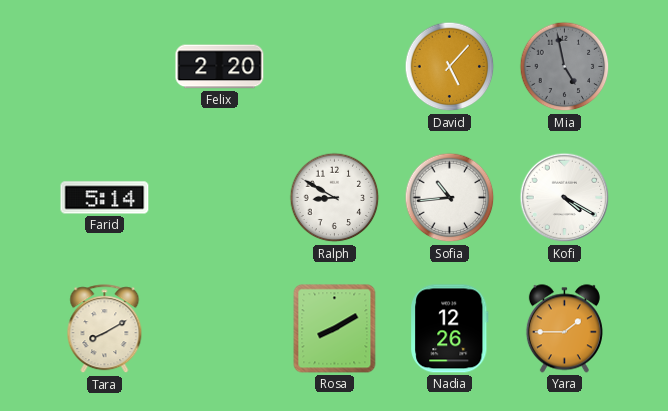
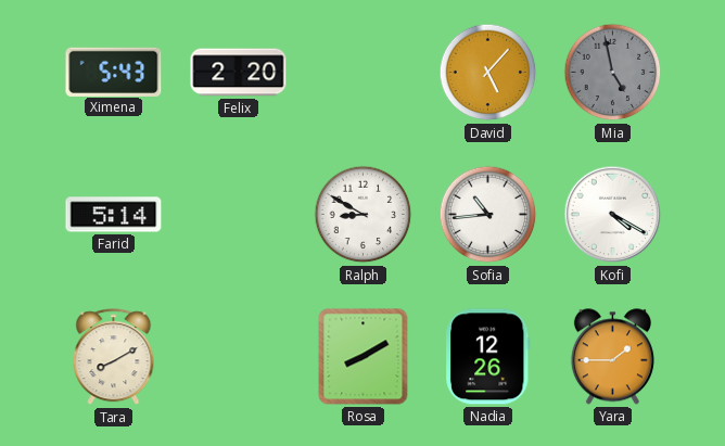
Ximena: none -> 5:43
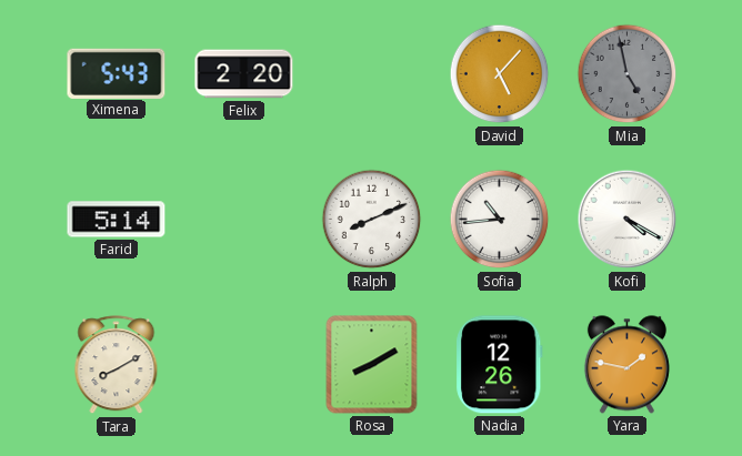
Ralph: 8:50 -> 8:11
Yara: 1:45 -> 1:47
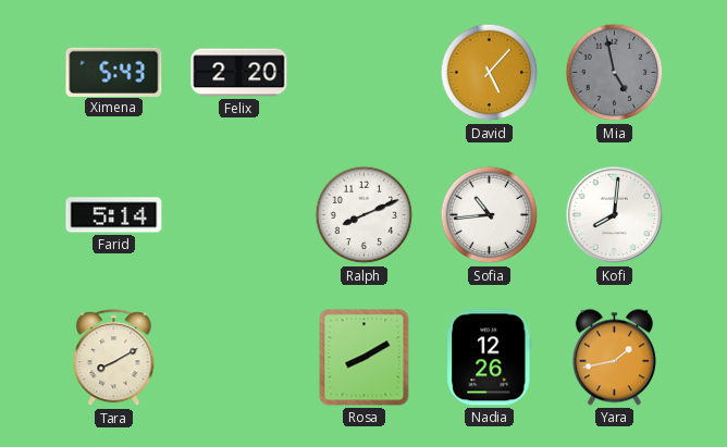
Kofi: 4:20 -> 8:01
Yara: 1:47 -> 1:43
